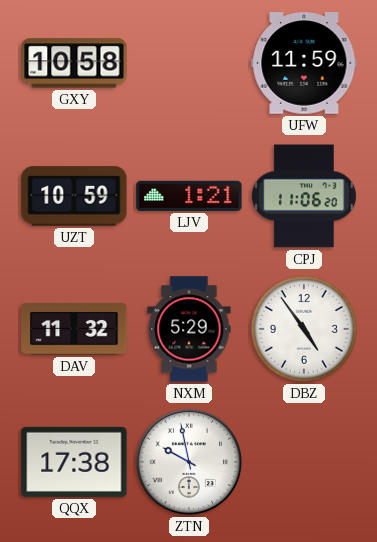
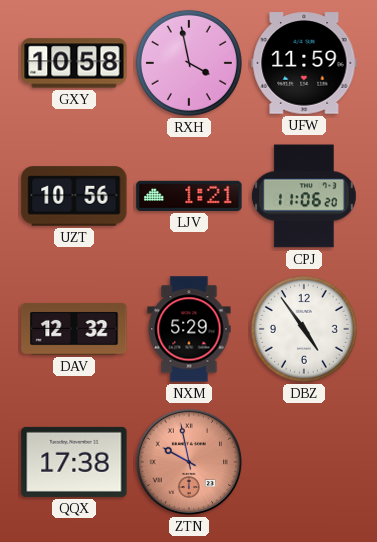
RXH: none -> 3:58
UZT: 10:59 -> 10:56
DAV: 11:32 -> 12:32
ZTN dial: white -> salmon
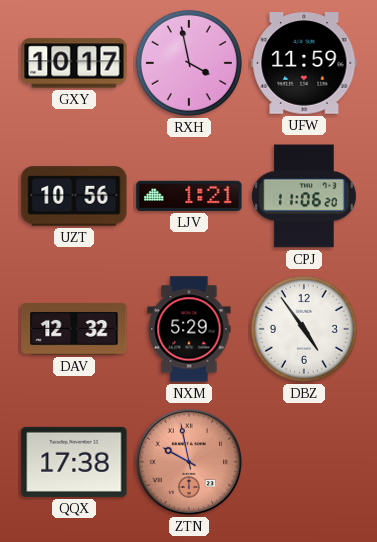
GXY: 10:58 -> 10:17
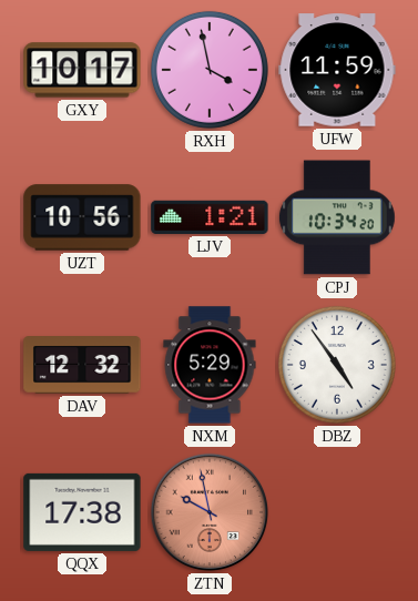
CPJ: 11:06 -> 10:34
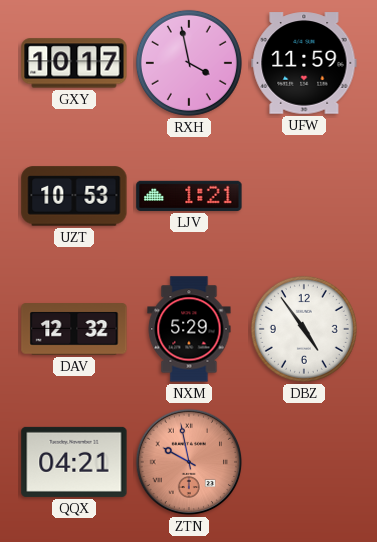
UZT: 10:56 -> 10:53
CPJ: 10:34 -> none
QQX: 17:38 -> 04:21
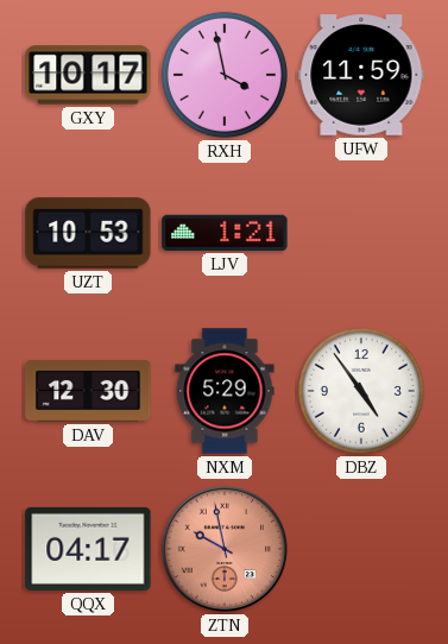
DAV: 12:32 -> 12:30
QQX: 04:21 -> 04:17
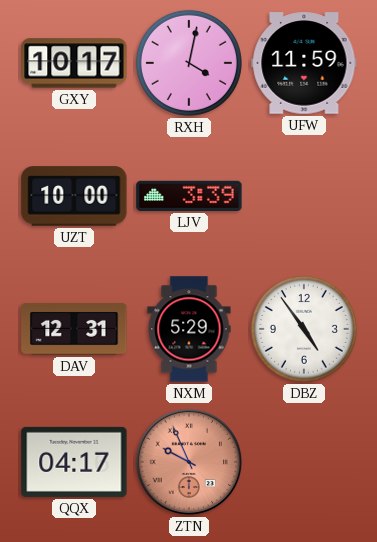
RXH: 3:58 -> 4:02
UZT: 10:53 -> 10:00
LJV: 1:21 -> 3:39
DAV: 12:30 -> 12:31
ZTN: 9:58 -> 9:56
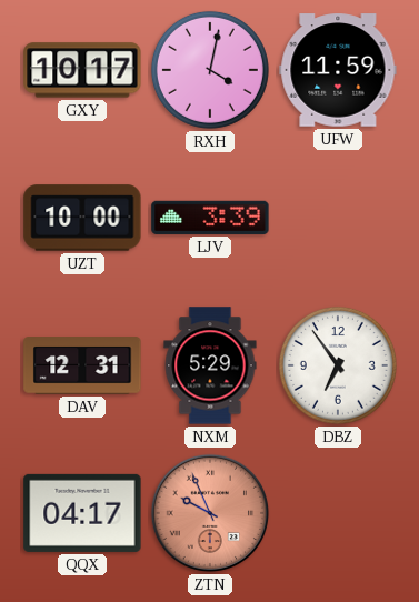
DBZ: 4:54 -> 6:54
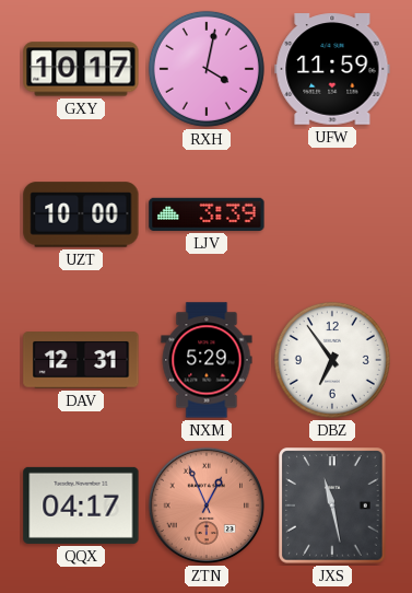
ZTN: 9:56 -> 12:56
JXS: none -> 11:28
